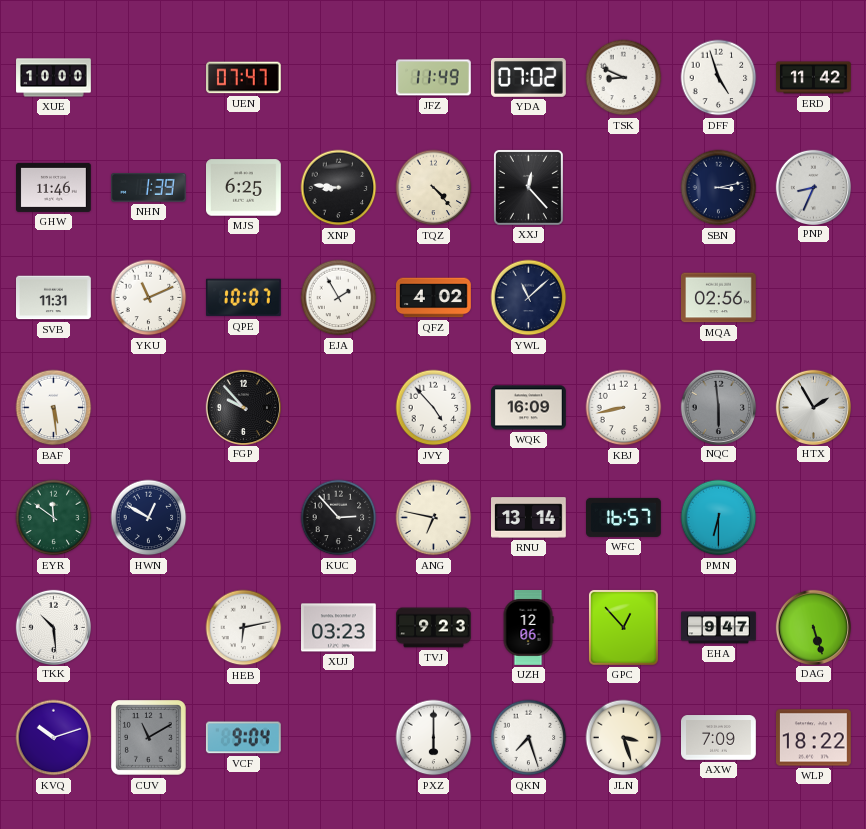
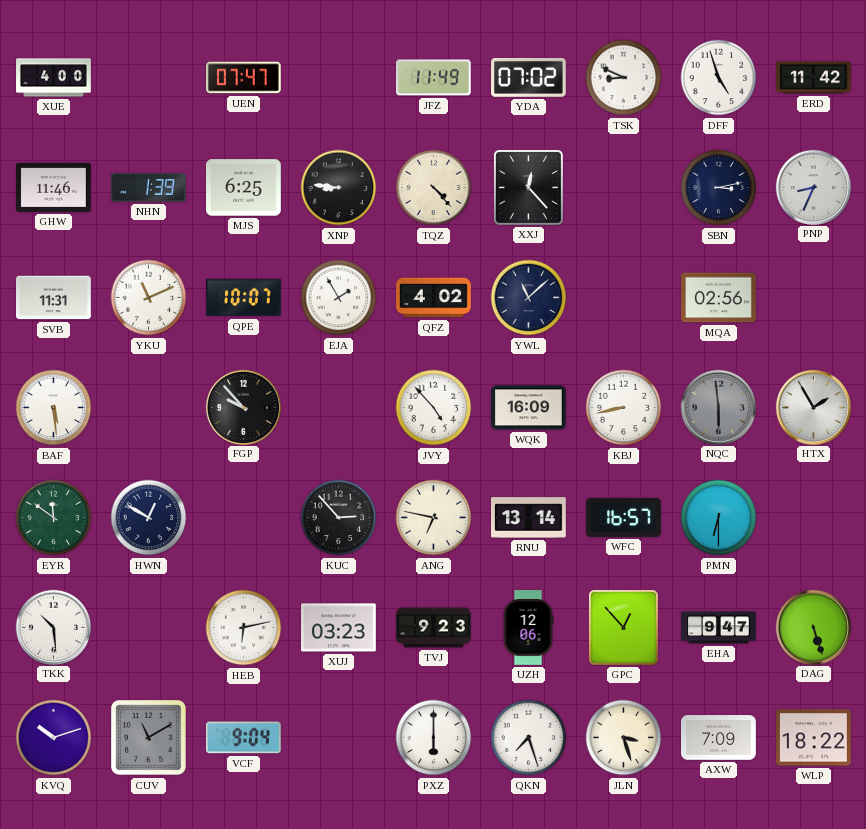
XUE: 10:00 -> 4:00
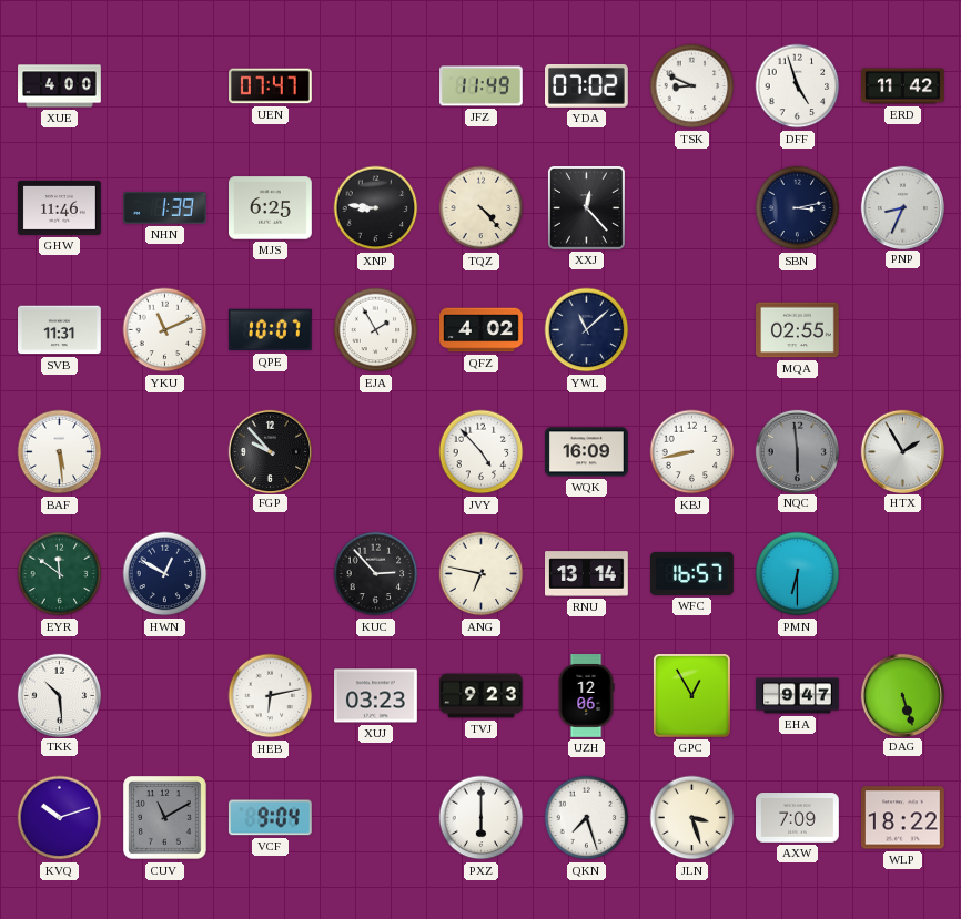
MQA: 02:56 -> 02:55
GPC: 12:53 -> 12:55
